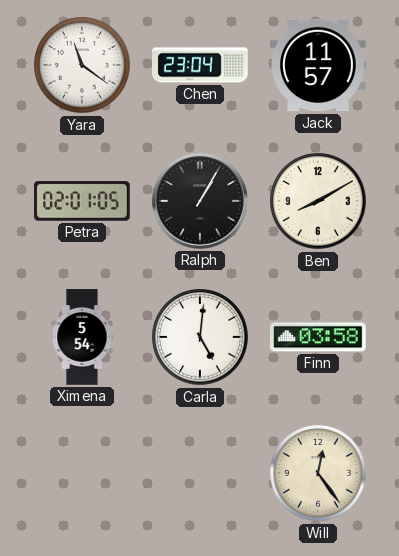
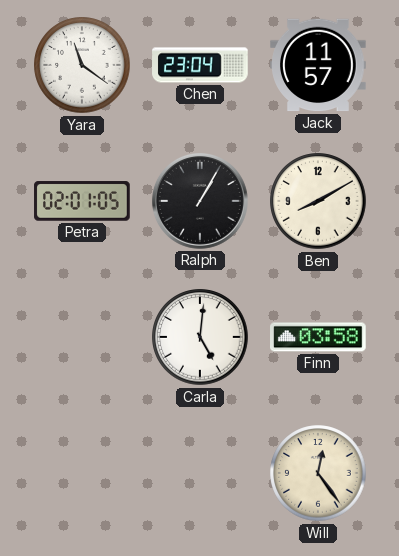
Ximena: 5:54 -> none
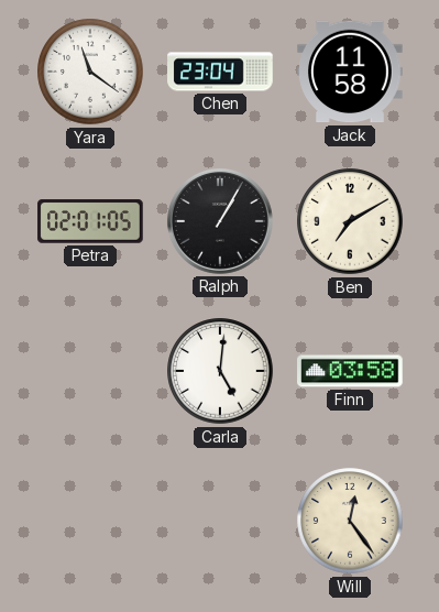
Jack: 11:57 -> 11:58
Ben: 8:10 -> 7:10
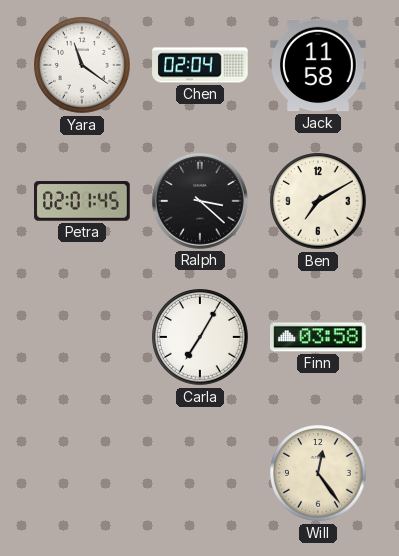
Chen: 23:04 -> 02:04
Petra: 02:01:05 -> 02:01:45
Ralph: 1:05 -> 3:22
Carla: 5:01 -> 7:05
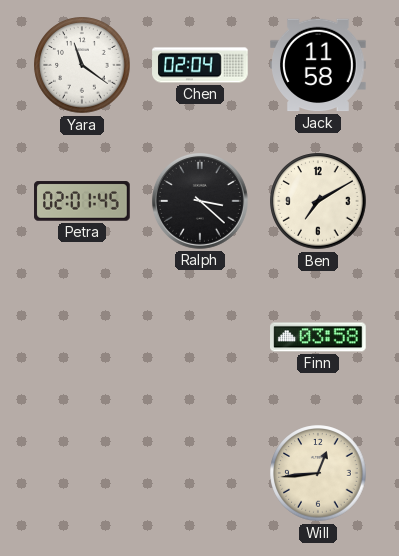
Carla: 7:05 -> none
Will: 12:24 -> 12:44
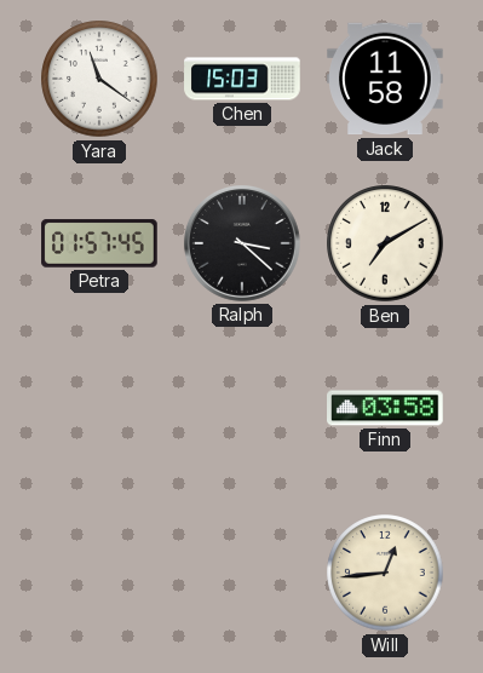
Chen: 02:04 -> 15:03
Petra: 02:01 -> 01:57
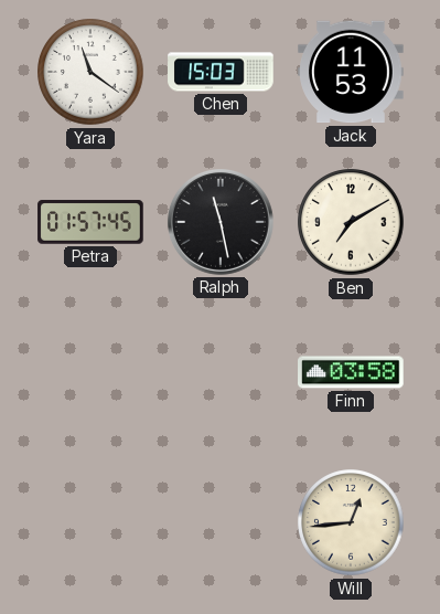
Jack: 11:58 -> 11:53
Ralph: 3:22 -> 11:28
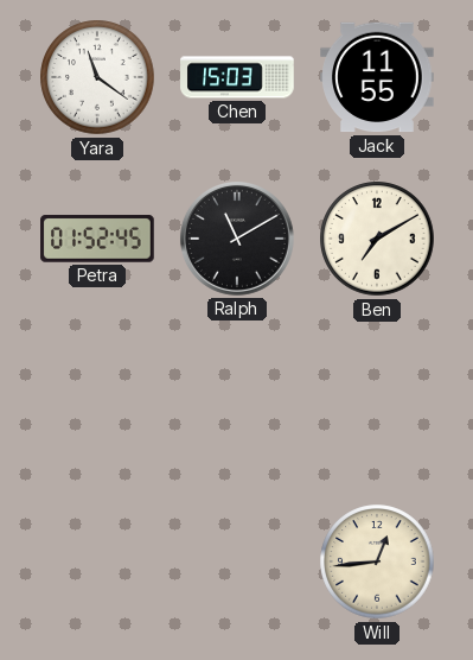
Jack: 11:53 -> 11:55
Petra: 01:57 -> 01:52
Ralph: 11:28 -> 11:10
Finn: 03:58 -> none
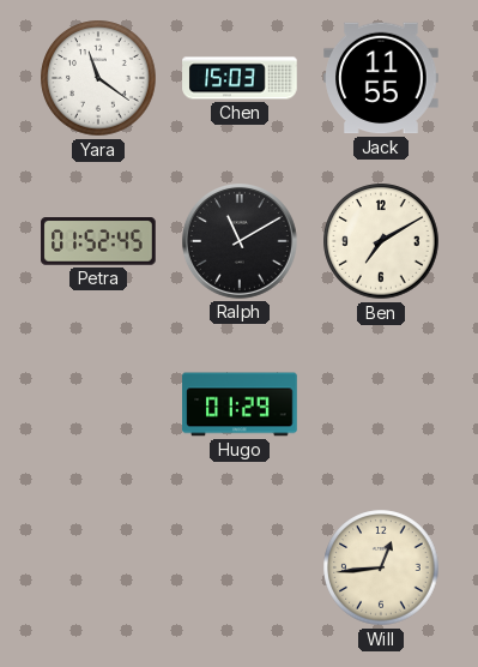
Hugo: none -> 01:29
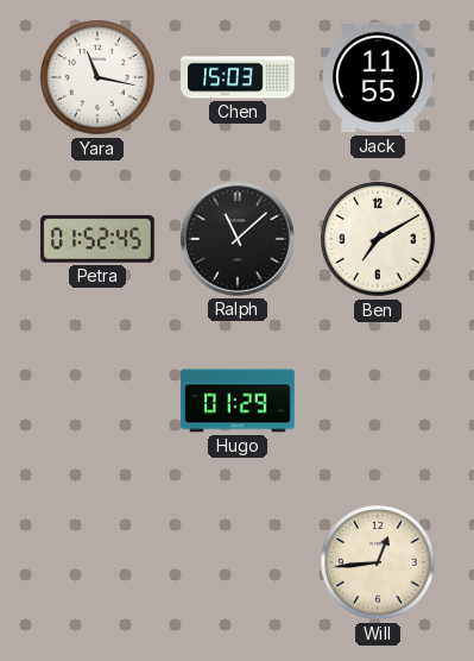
Yara: 11:21 -> 11:17
Ralph: 11:10 -> 11:08
